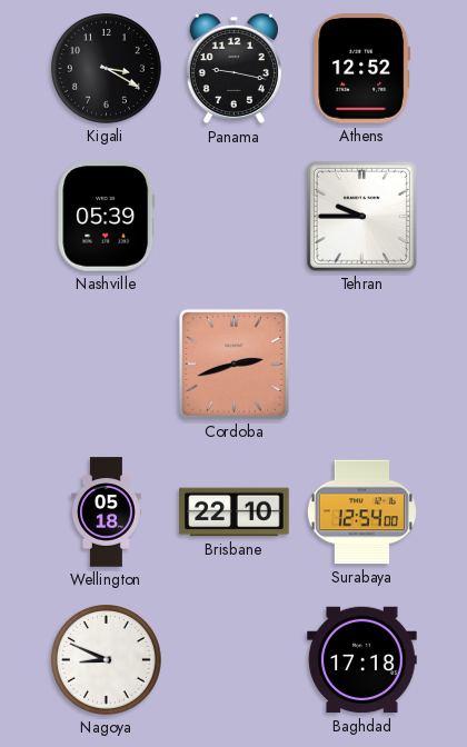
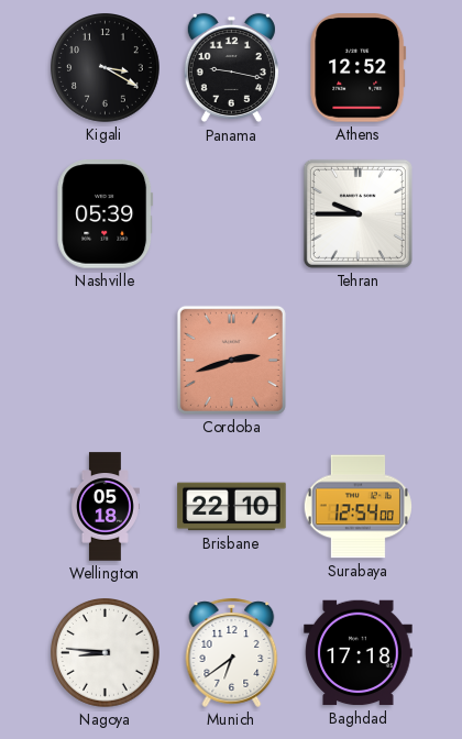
Nagoya: 8:49 -> 8:46
Munich: none -> 6:39
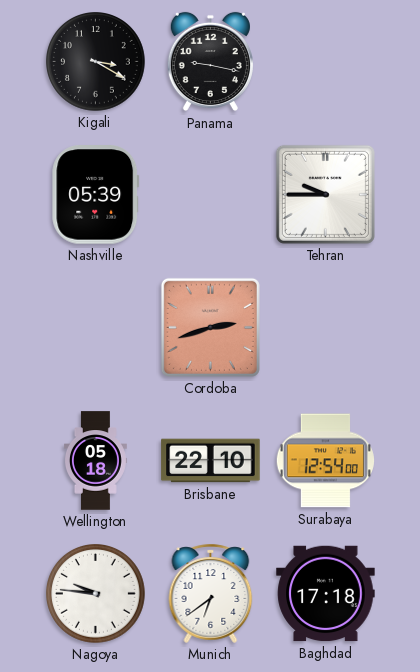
Athens: 12:52 -> none
Nagoya: 8:46 -> 9:46
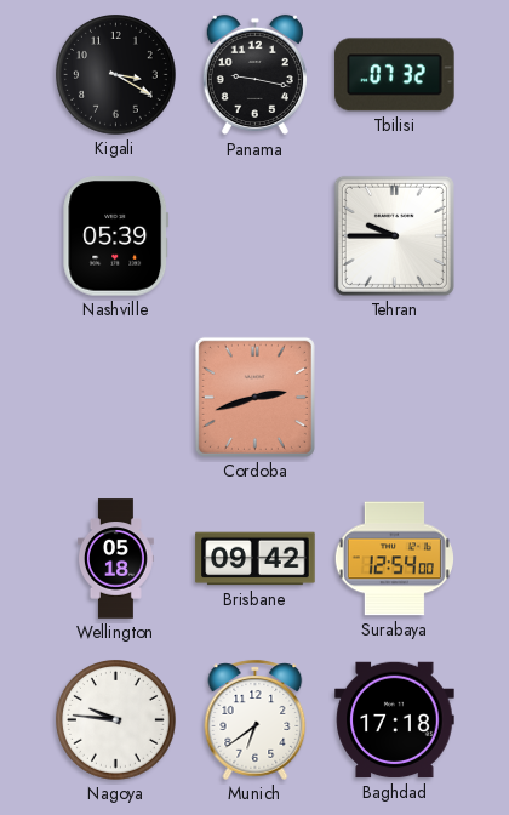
Tbilisi: none -> 07:32
Brisbane: 22:10 -> 09:42
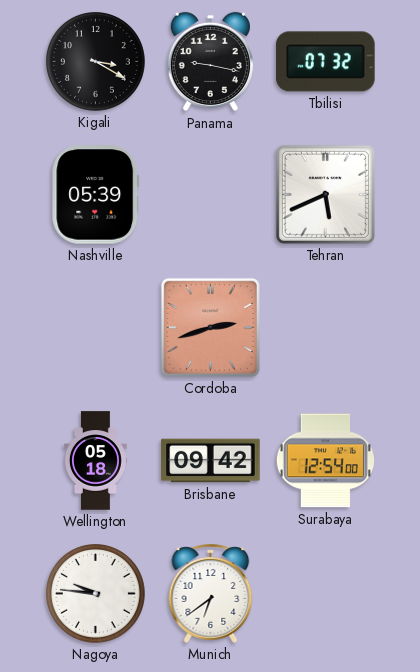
Tehran: 9:45 -> 5:41
Baghdad: 17:18 -> none
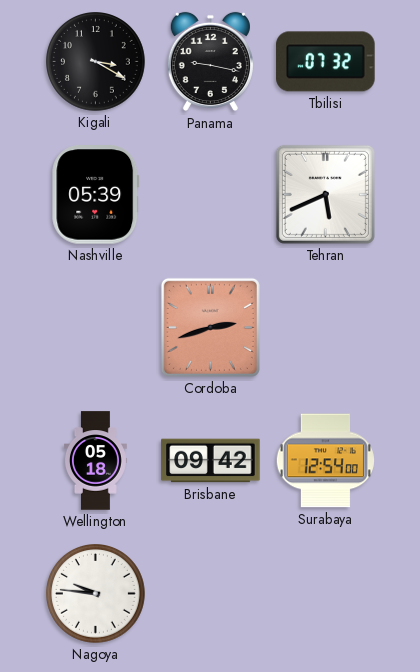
Munich: 6:39 -> none
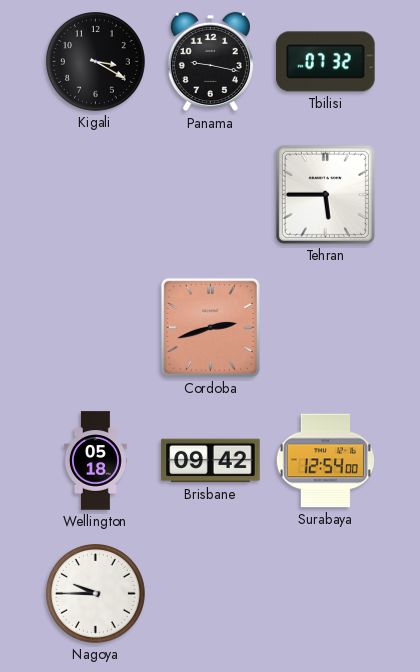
Nashville: 05:39 -> none
Tehran: 5:41 -> 5:45
Nagoya: 9:46 -> 9:45
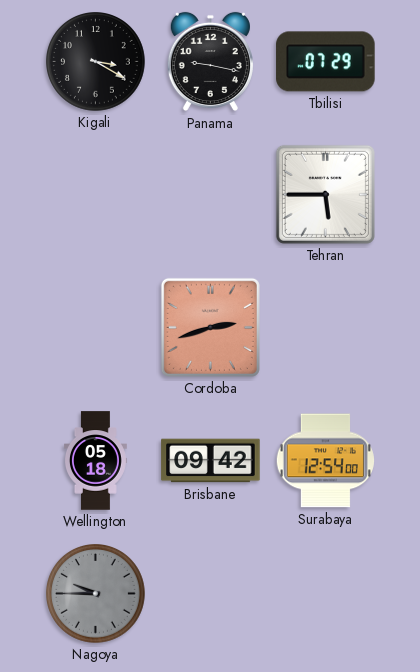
Tbilisi: 07:32 -> 07:29
Nagoya dial: white -> grey
